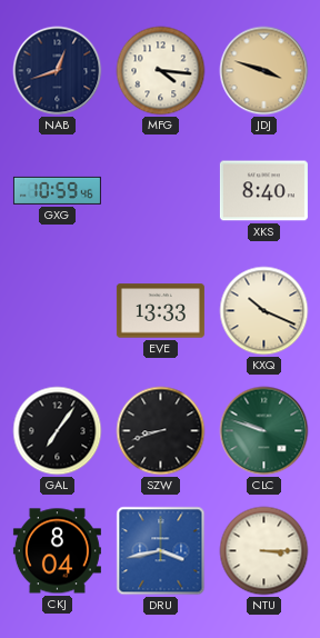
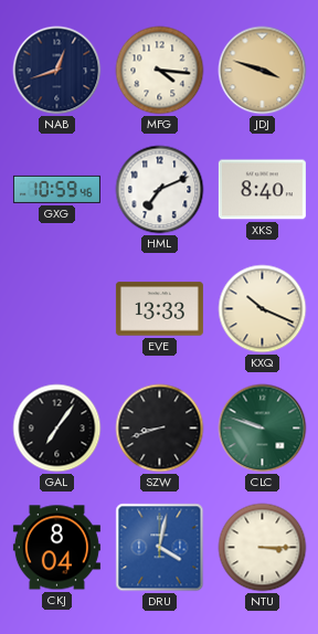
HML: none -> 7:11
DRU: 3:43 -> 4:02
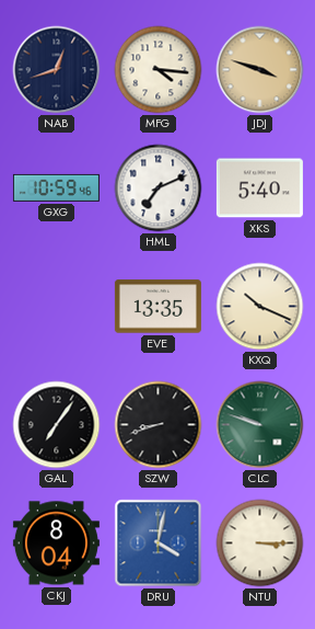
XKS: 8:40 -> 5:40
EVE: 13:33 -> 13:35
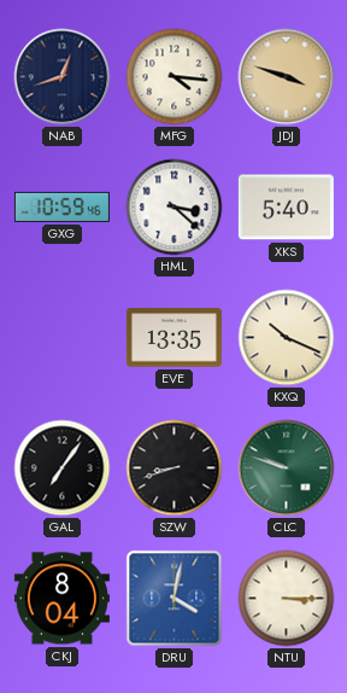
HML: 7:11 -> 3:22
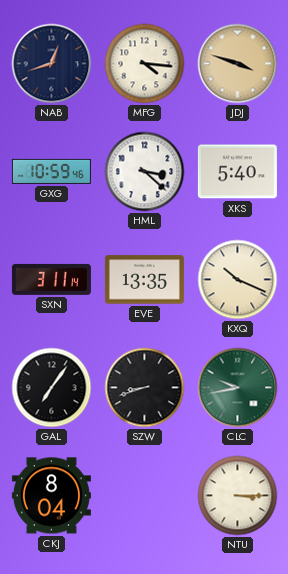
SXN: none -> 3:11
CLC: 9:48 -> 9:43
DRU: 4:02 -> none
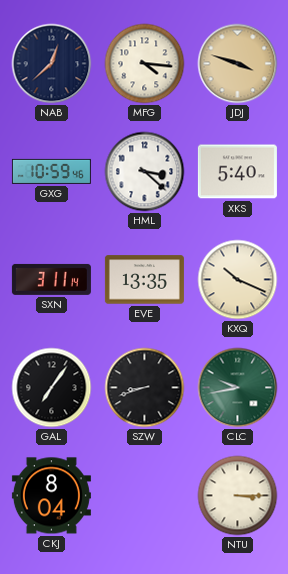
NAB: 12:42 -> 12:38
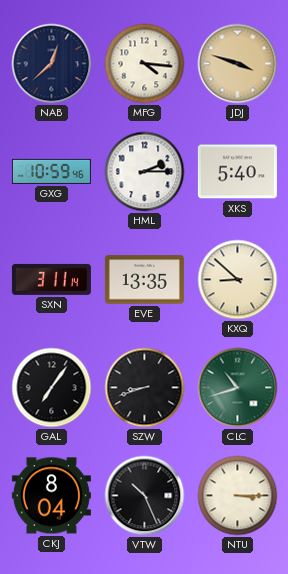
HML: 3:22 -> 2:15
KXQ: 10:19 -> 8:52
CLC: 9:43 -> 10:42
VTW: none -> 10:26
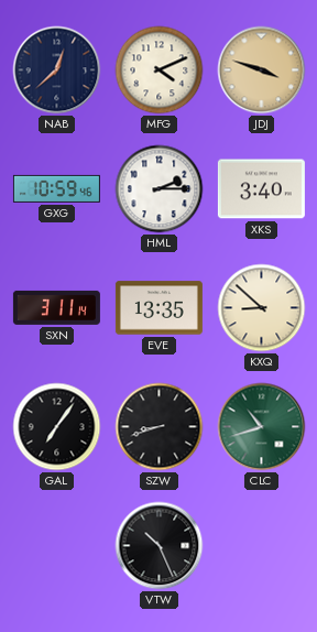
MFG: 4:16 -> 4:11
XKS: 5:40 -> 3:40
CKJ: 8:04 -> none
NTU: 3:15 -> none
